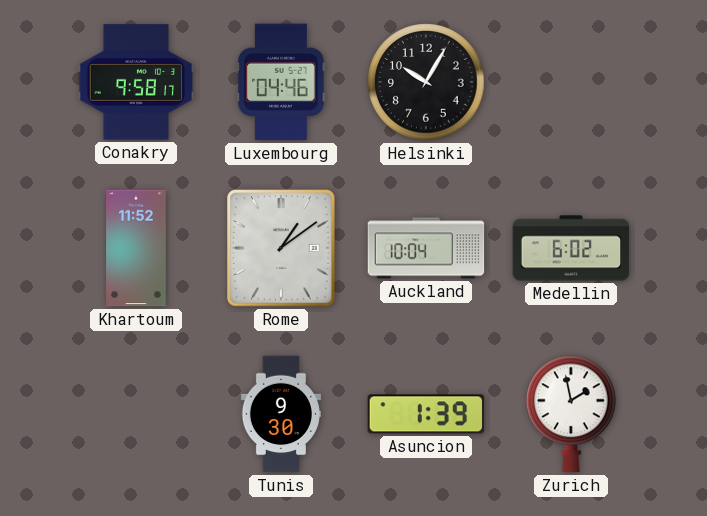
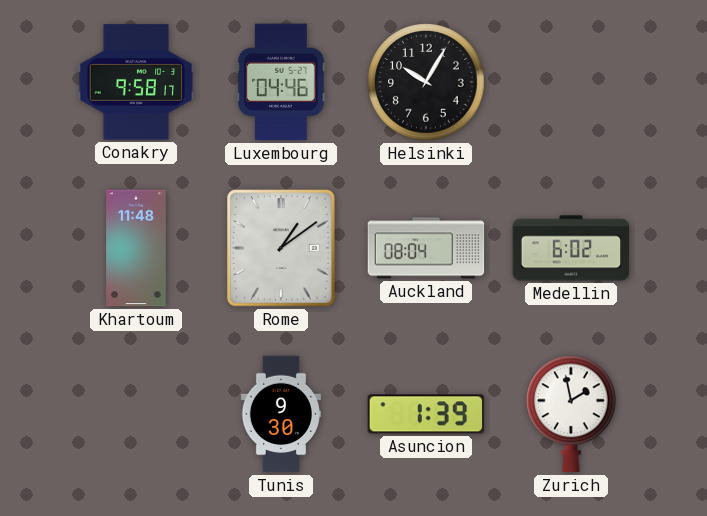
Khartoum: 11:52 -> 11:48
Auckland: 10:04 -> 08:04
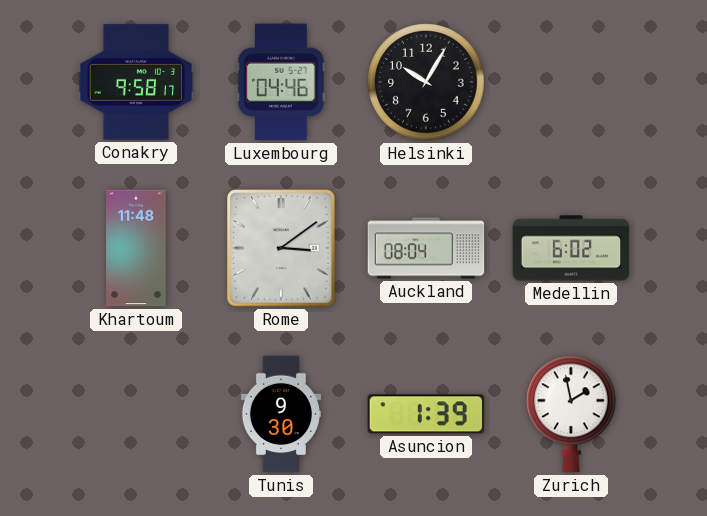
Rome: 1:09 -> 3:09
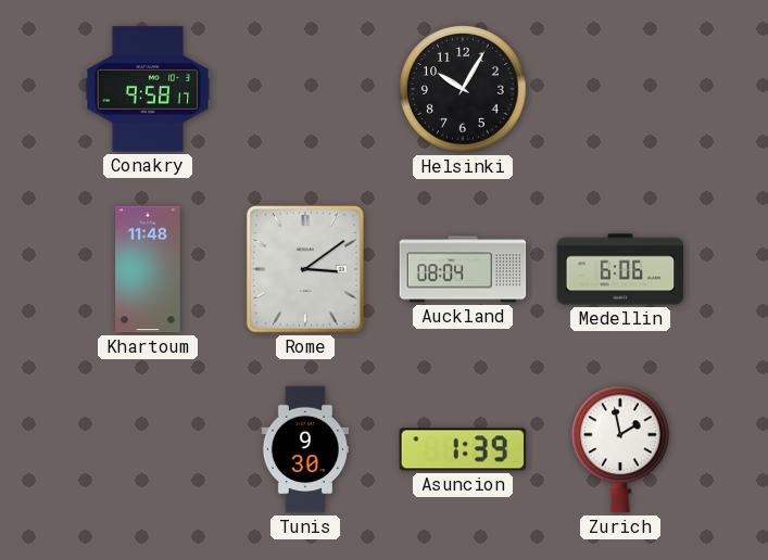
Luxembourg: 04:46 -> none
Medellin: 6:02 -> 6:06
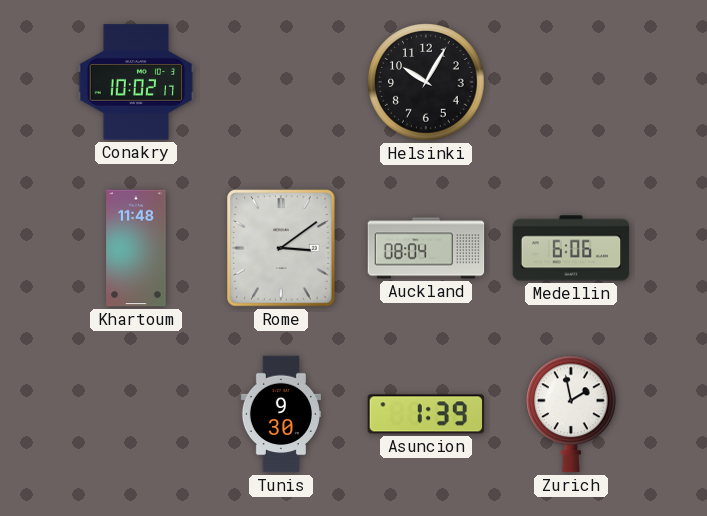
Conakry: 9:58 -> 10:02
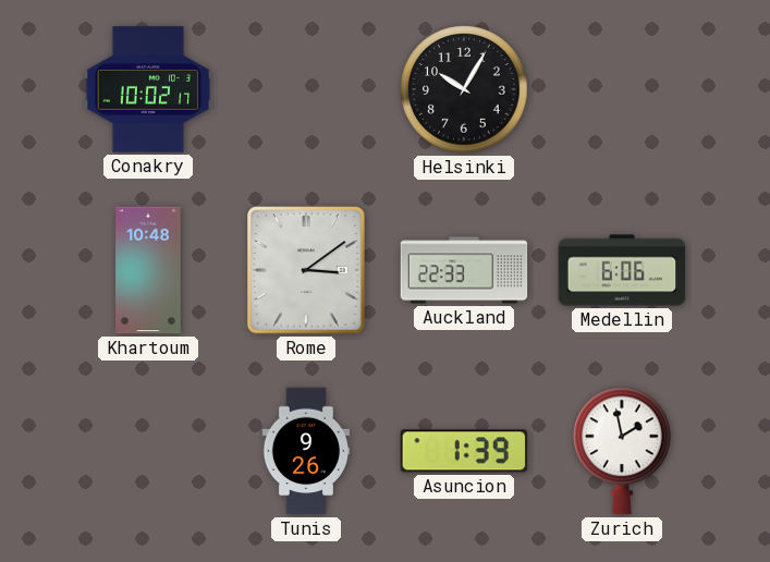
Khartoum: 11:48 -> 10:48
Auckland: 08:04 -> 22:33
Tunis: 9:30 -> 9:26
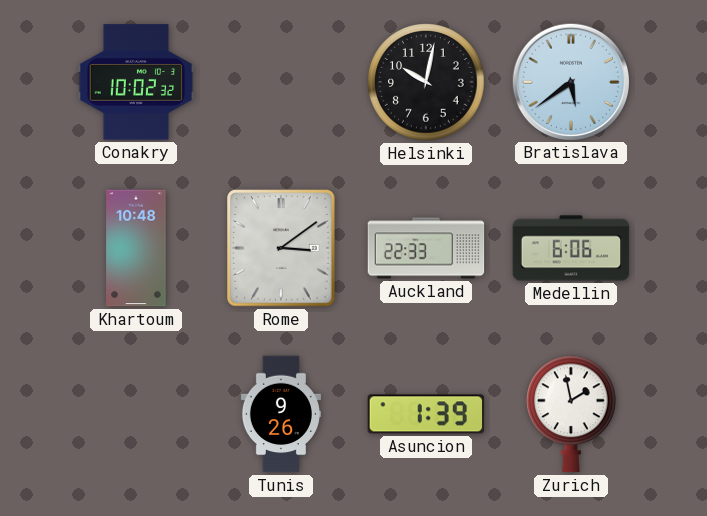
Conakry: 10:02:17 -> 10:02:32
Helsinki: 10:05 -> 10:02
Bratislava: none -> 5:39
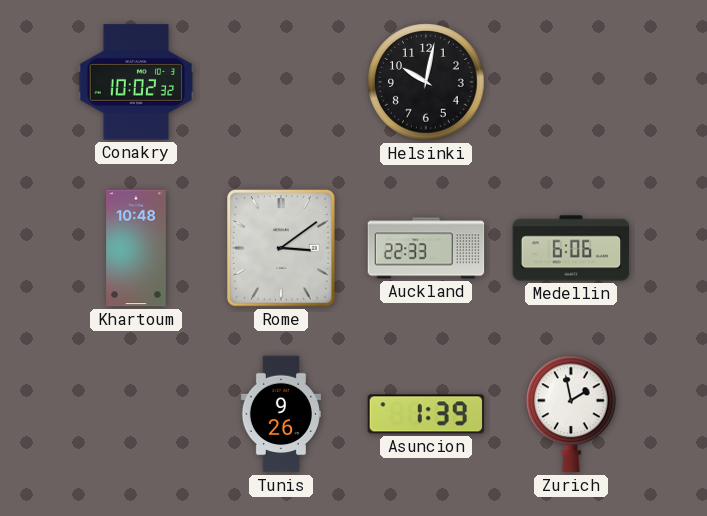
Bratislava: 5:39 -> none
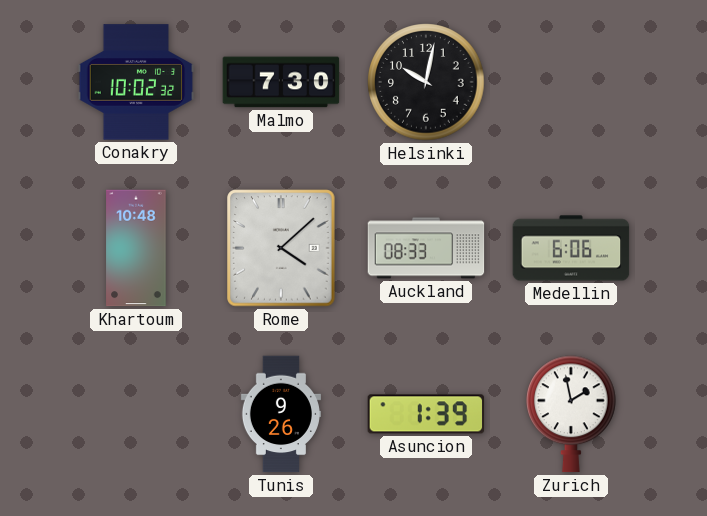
Malmo: none -> 7:30
Rome: 3:09 -> 4:08
Auckland: 22:33 -> 08:33
